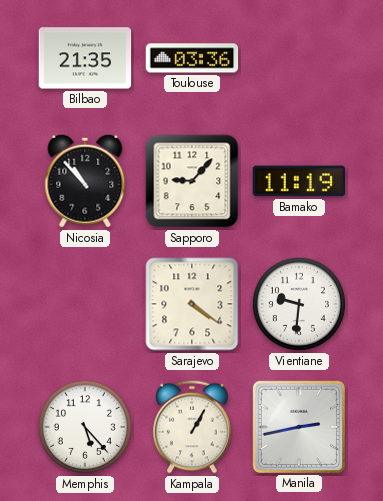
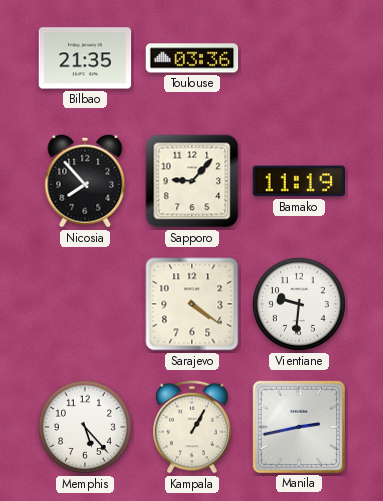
Nicosia: 10:53 -> 7:53
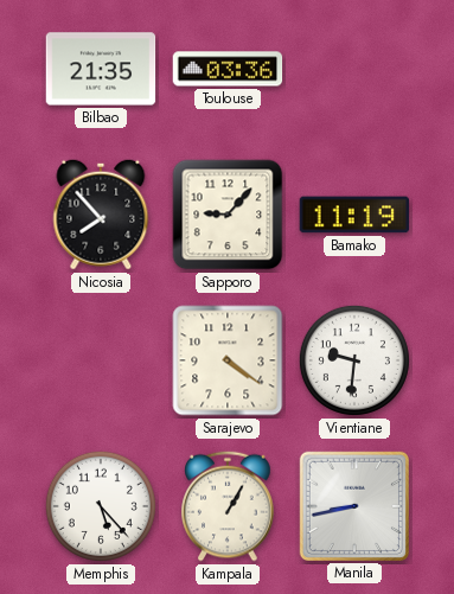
Manila: 2:43 -> 8:43
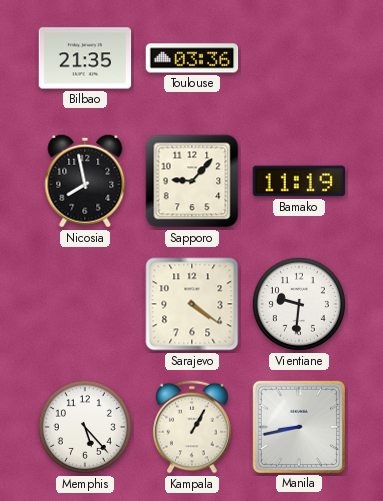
Nicosia: 7:53 -> 7:58
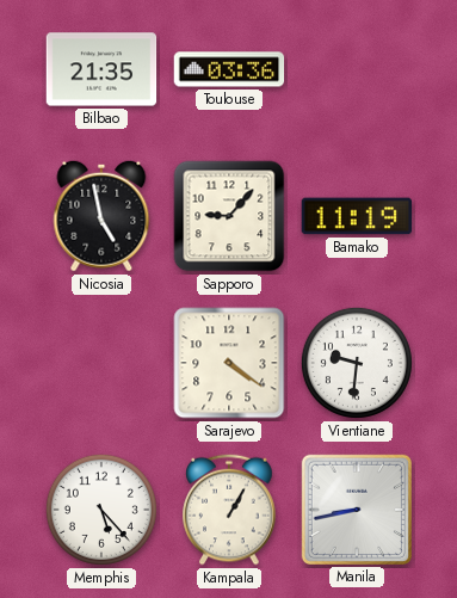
Nicosia: 7:58 -> 4:58
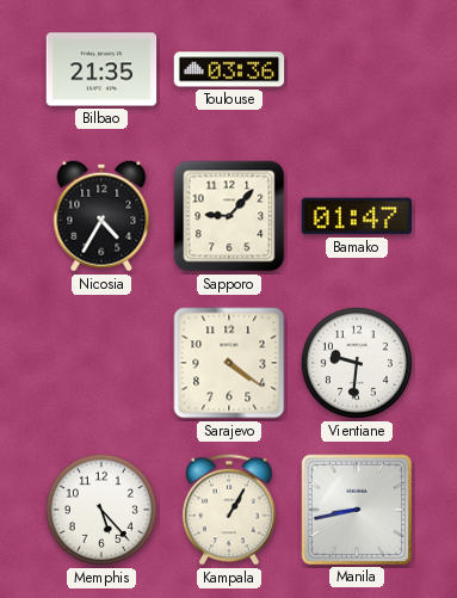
Nicosia: 4:58 -> 4:35
Bamako: 11:19 -> 01:47
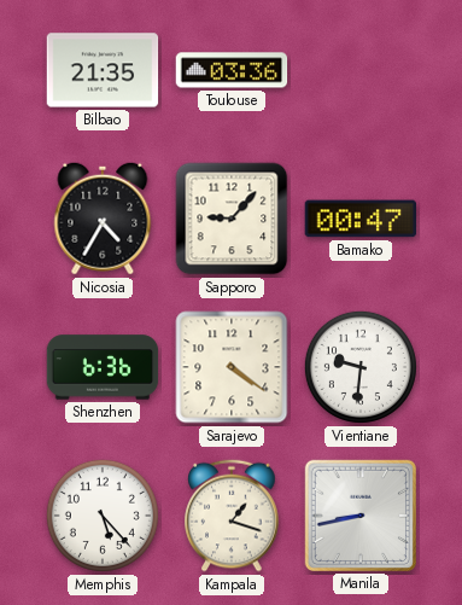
Bamako: 01:47 -> 00:47
Shenzhen: none -> 6:36
Kampala: 1:05 -> 1:18
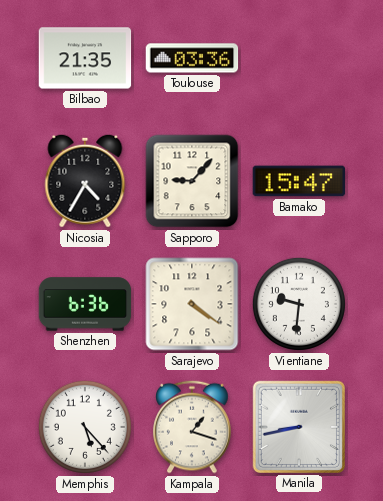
Bamako: 00:47 -> 15:47
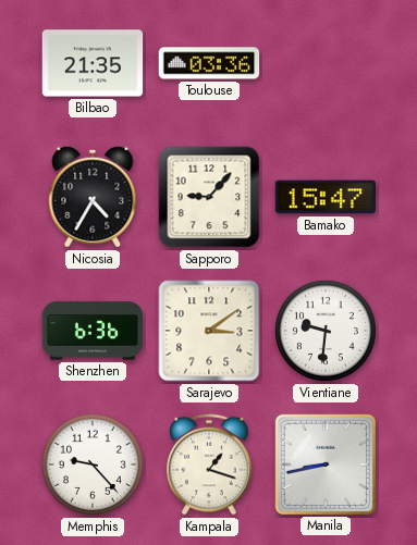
Sarajevo: 4:21 -> 3:09
Memphis: 5:23 -> 9:23
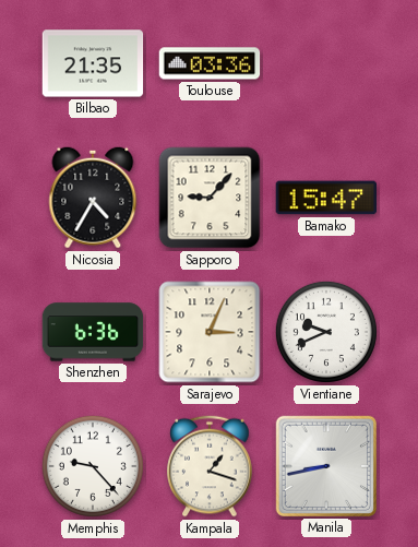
Sarajevo: 3:09 -> 3:04
Vientiane: 9:31 -> 9:41
